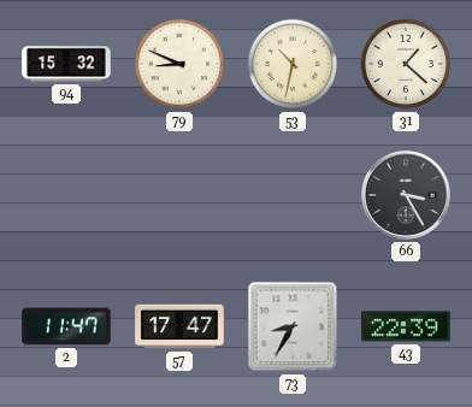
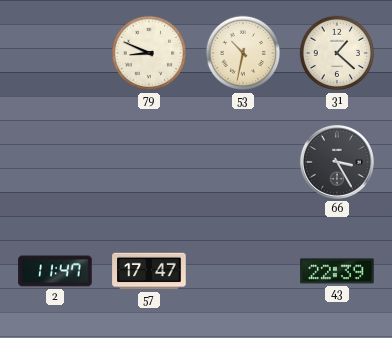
94: 15:32 -> none
73: 8:35 -> none
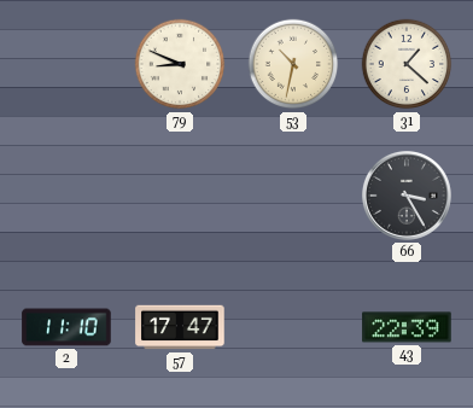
2: 11:47 -> 11:10
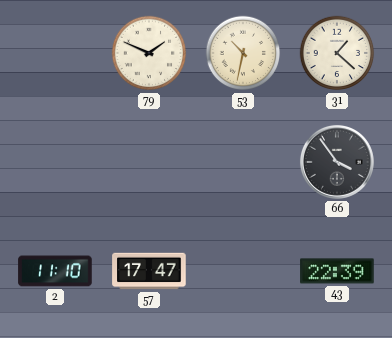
79: 8:49 -> 1:49
66: 3:25 -> 3:54
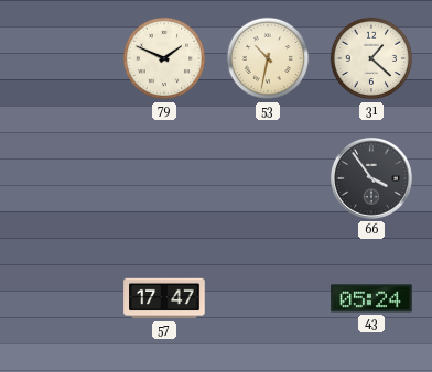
2: 11:10 -> none
43: 22:39 -> 05:24
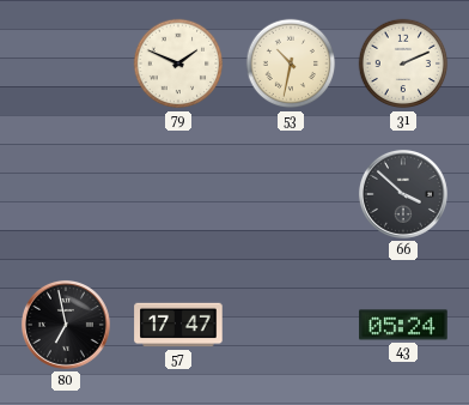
31: 1:22 -> 2:11
66: 3:54 -> 3:52
80: none -> 6:58
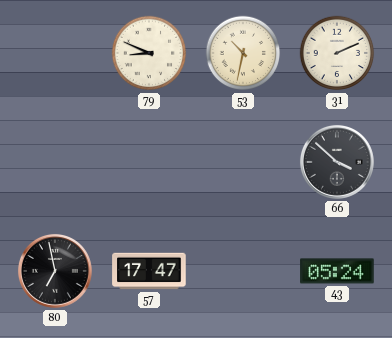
79: 1:49 -> 8:49
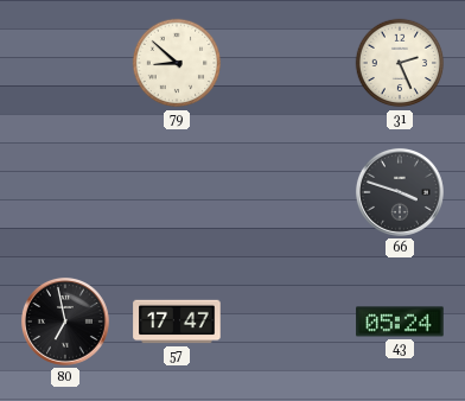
79: 8:49 -> 8:52
53: 10:32 -> none
31: 2:11 -> 2:26
66: 3:52 -> 3:48
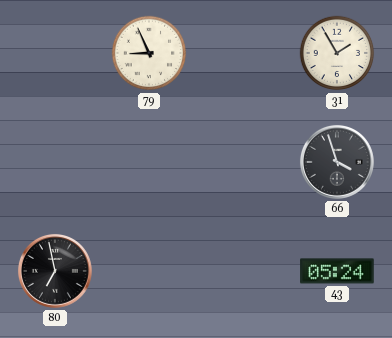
79: 8:52 -> 8:56
31: 2:26 -> 1:55
66: 3:48 -> 3:57
57: 17:47 -> none
